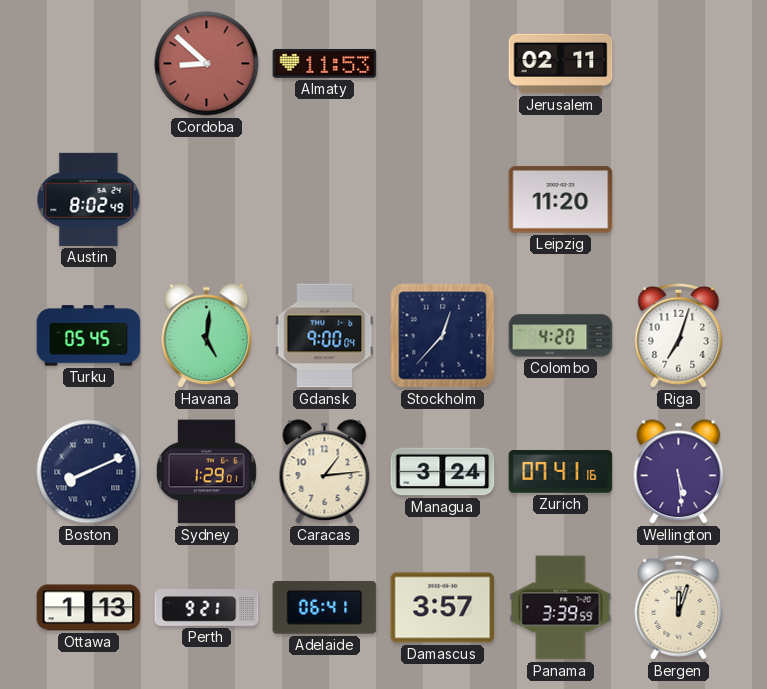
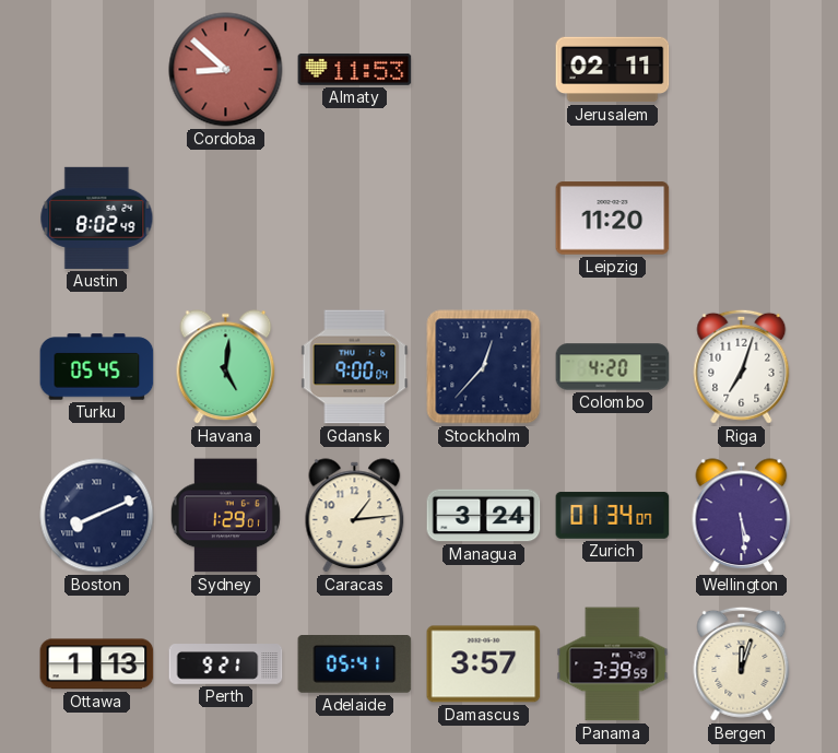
Zurich: 07:41 -> 01:34
Adelaide: 06:41 -> 05:41
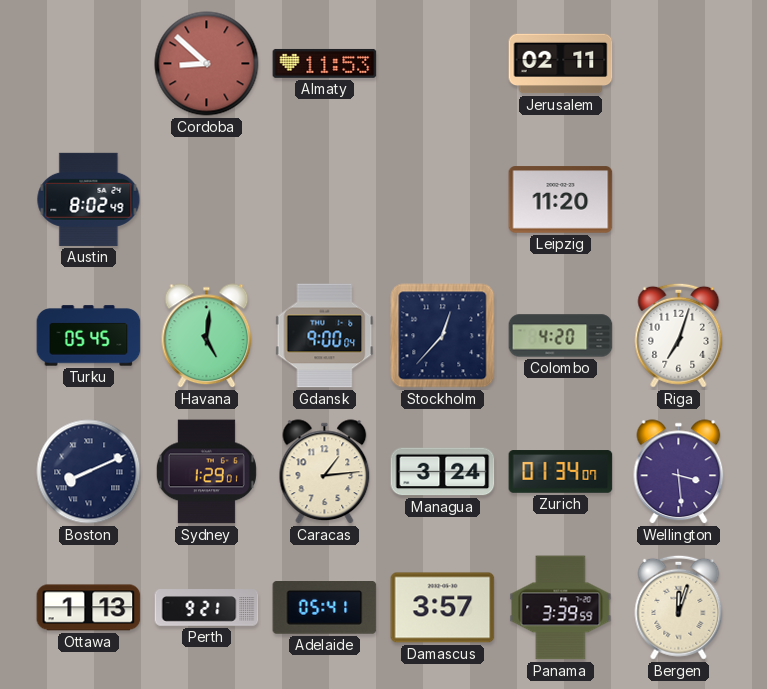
Wellington: 5:29 -> 3:29
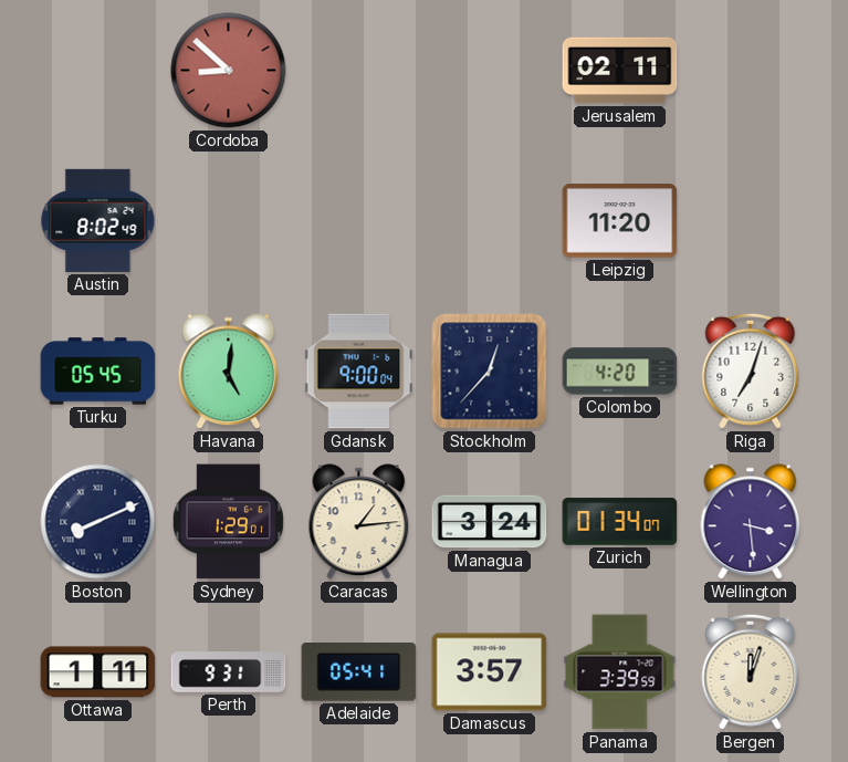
Almaty: 11:53 -> none
Ottawa: 1:13 -> 1:11
Perth: 9:21 -> 9:31
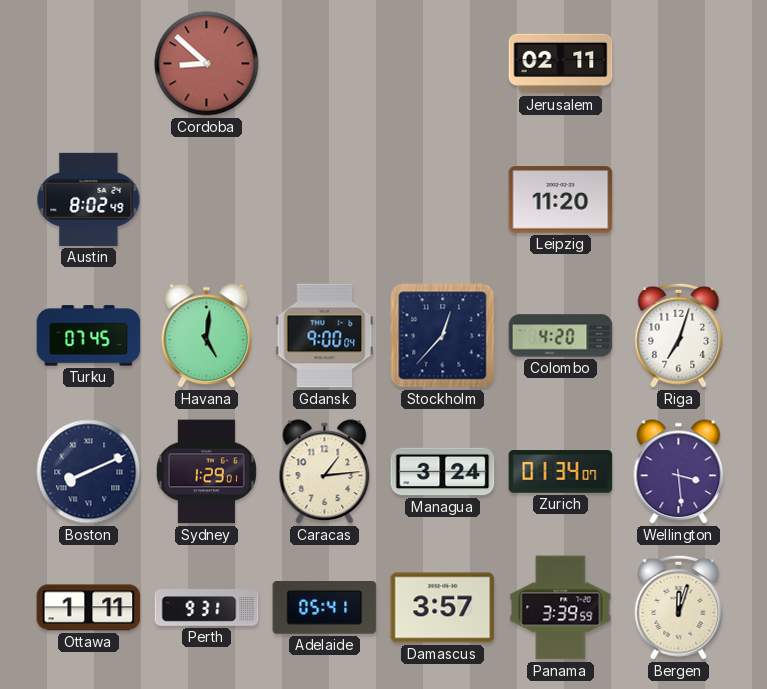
Turku: 05:45 -> 07:45
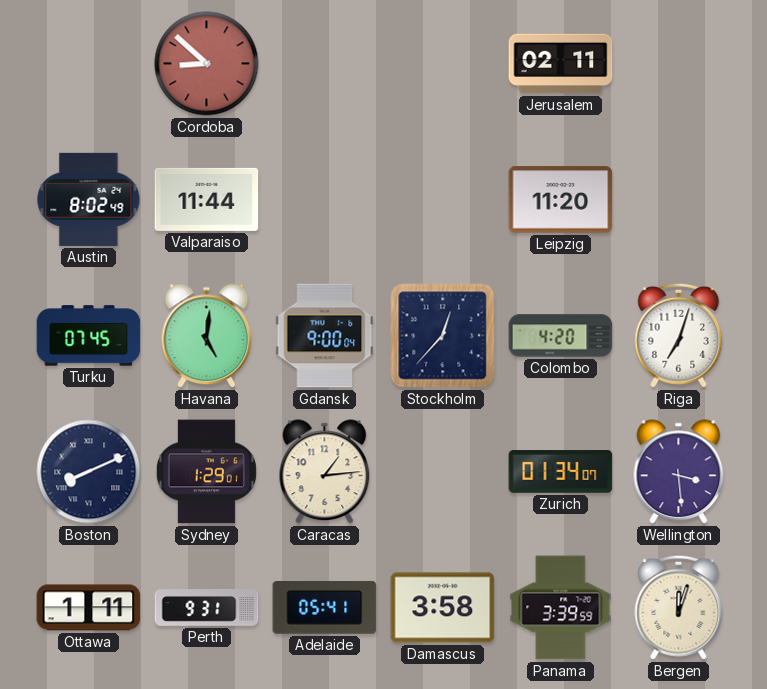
Valparaiso: none -> 11:44
Managua: 3:24 -> none
Damascus: 3:57 -> 3:58
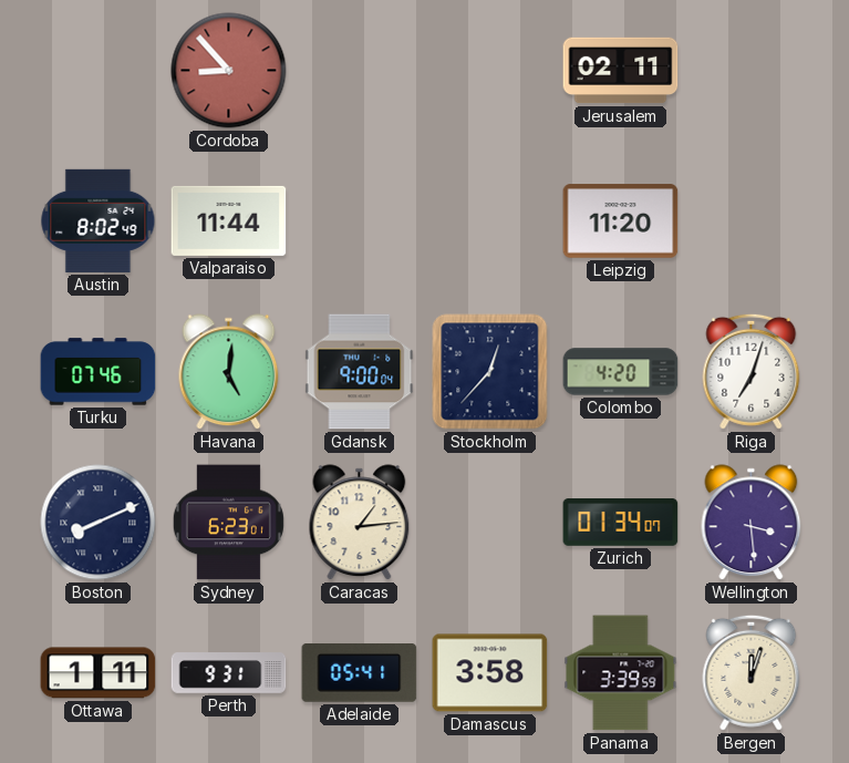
Cordoba: 8:52 -> 8:53
Turku: 07:45 -> 07:46
Sydney: 1:29 -> 6:23
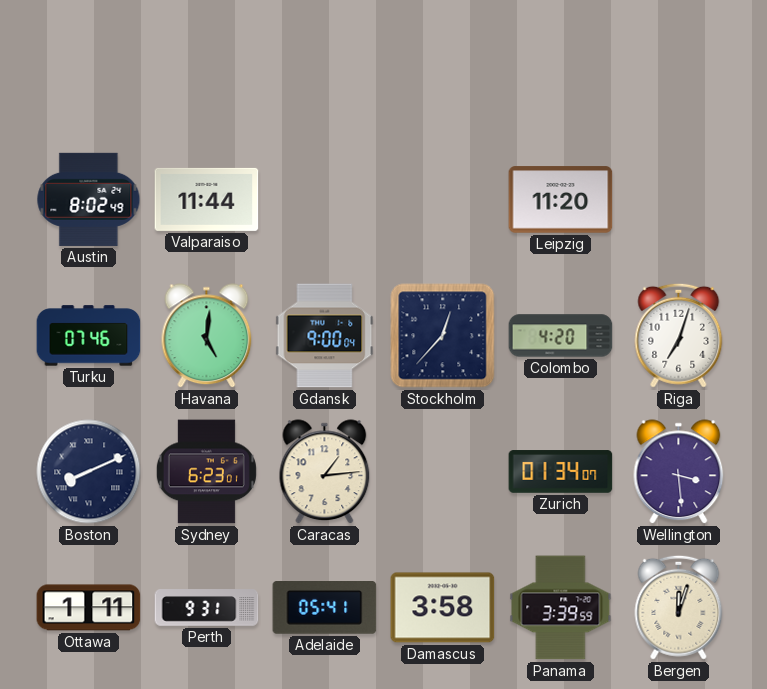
Cordoba: 8:53 -> none
Jerusalem: 02:11 -> none
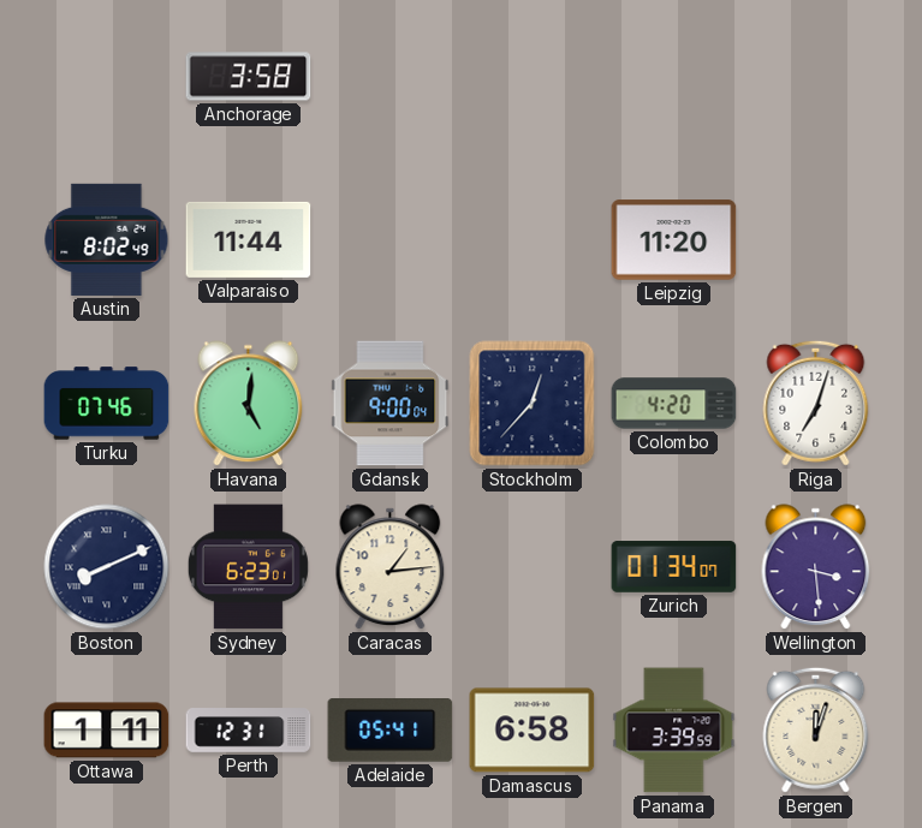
Anchorage: none -> 3:58
Perth: 9:31 -> 12:31
Damascus: 3:58 -> 6:58
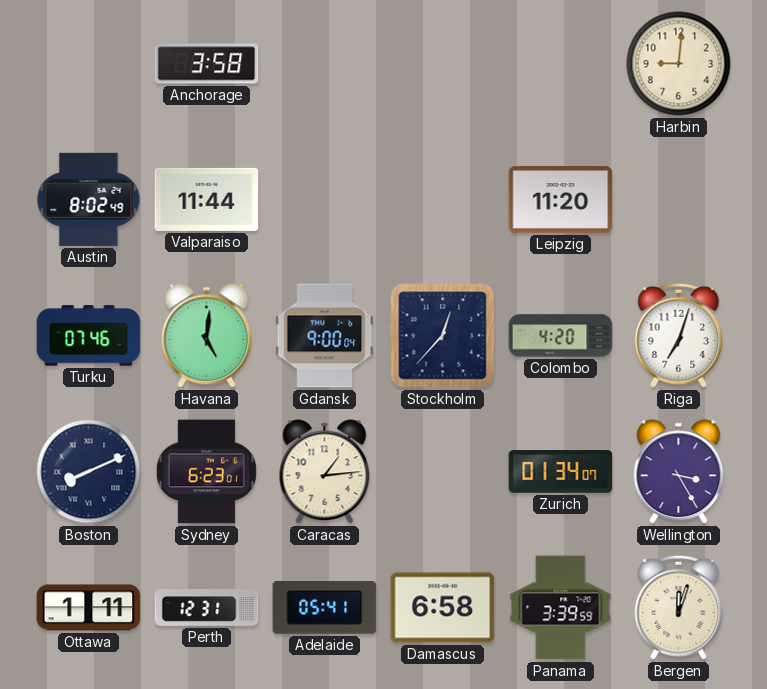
Harbin: none -> 9:01
Wellington: 3:29 -> 3:25
